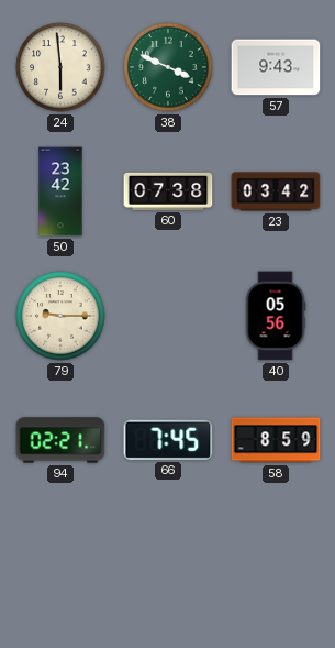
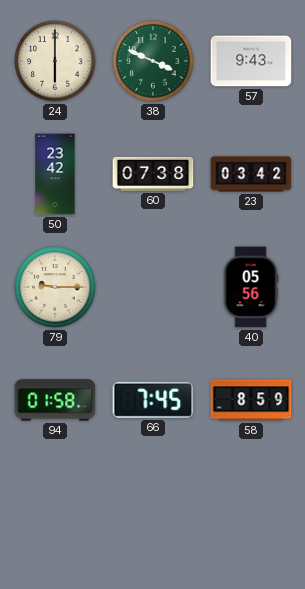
24: 5:59 -> 6:00
94: 02:21 -> 01:58
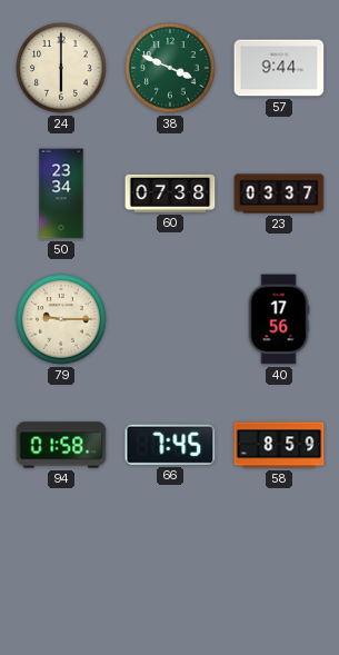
57: 9:43 -> 9:44
50: 23:42 -> 23:34
23: 03:42 -> 03:37
40: 05:56 -> 17:56
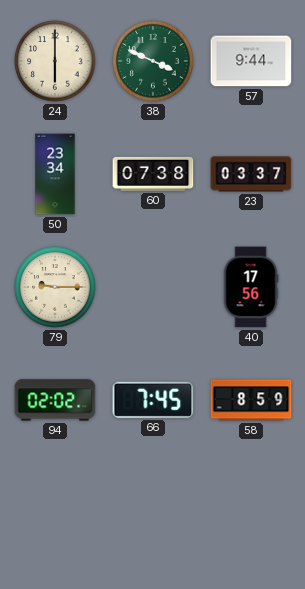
94: 01:58 -> 02:02
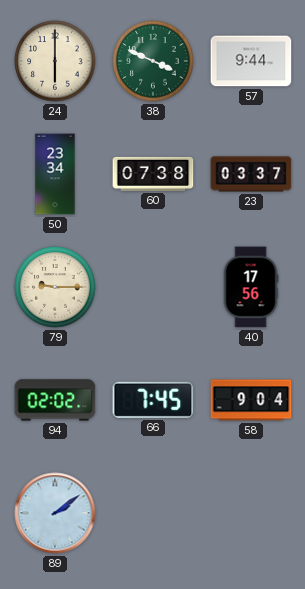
58: 8:59 -> 9:04
89: none -> 2:09
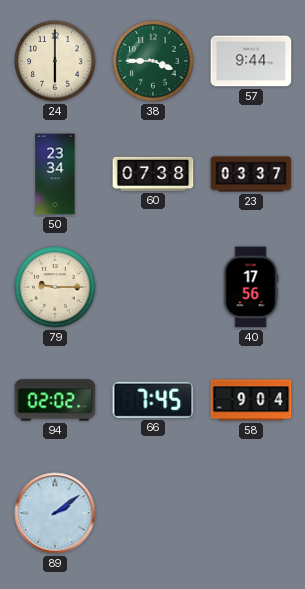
38: 3:49 -> 3:45
